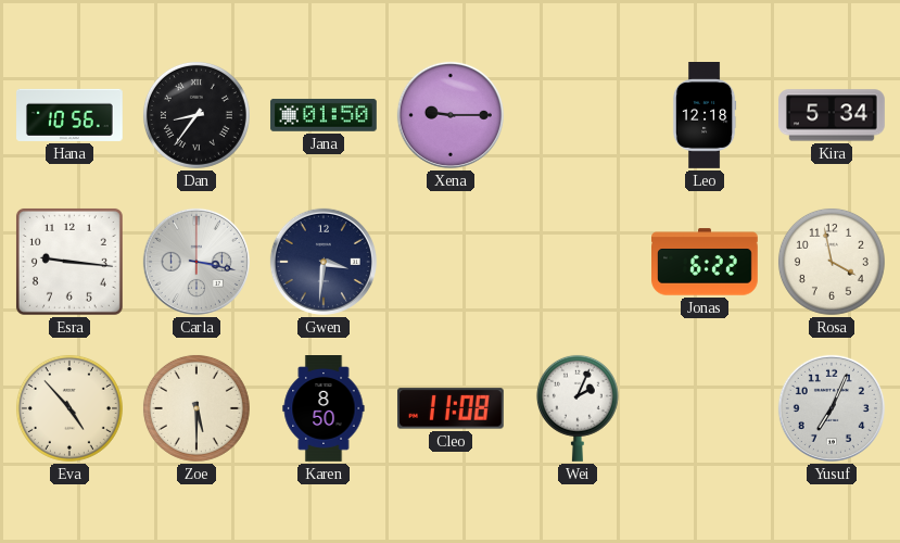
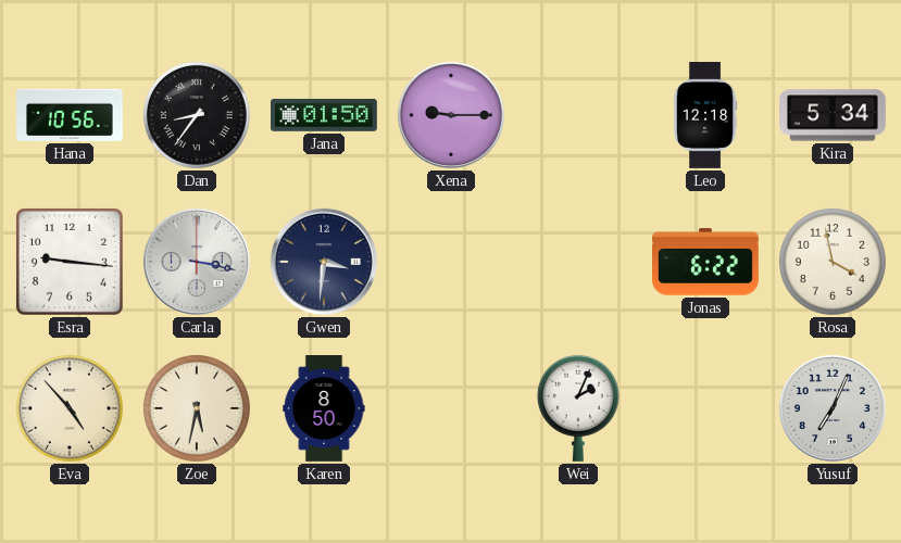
Zoe: 5:30 -> 5:32
Cleo: 11:08 -> none
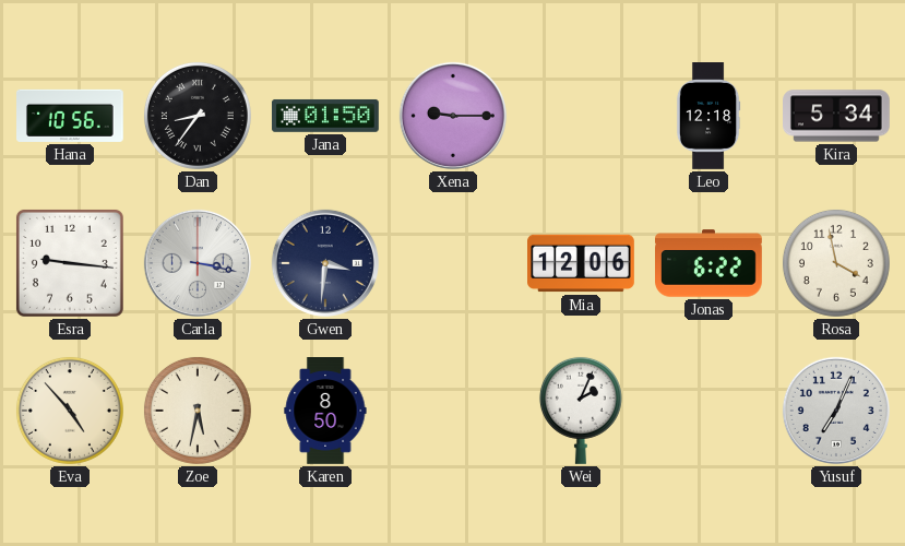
Mia: none -> 12:06
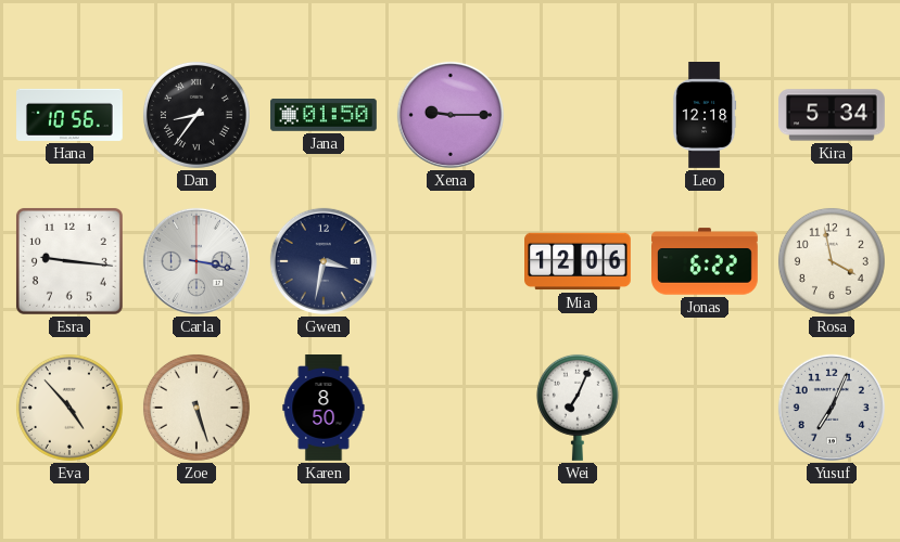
Gwen: 3:31 -> 3:32
Zoe: 5:32 -> 5:27
Wei: 2:04 -> 7:04
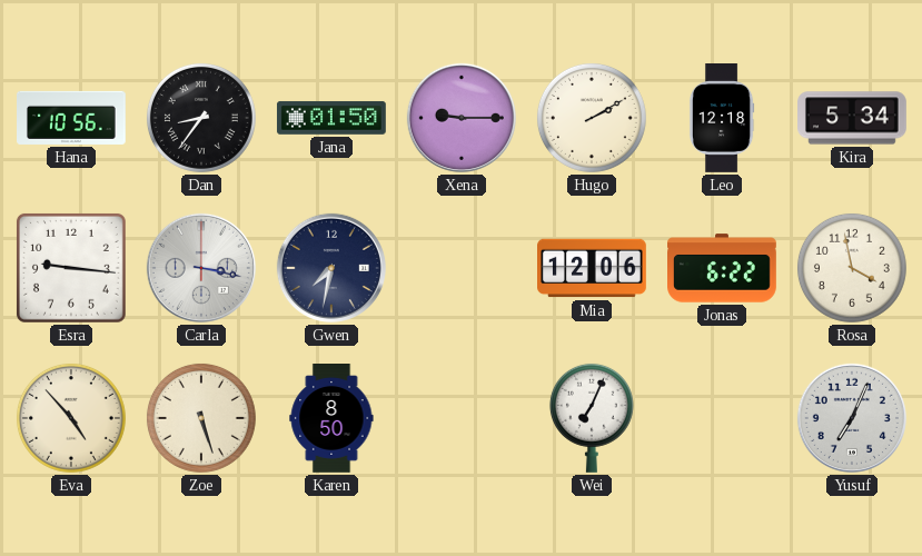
Hugo: none -> 2:10
Gwen: 3:32 -> 7:32
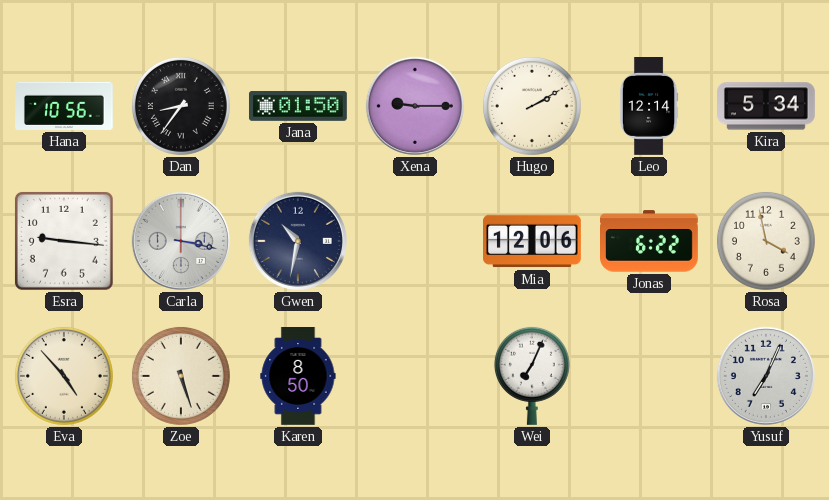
Leo: 12:18 -> 12:14
Gwen: 7:32 -> 10:32
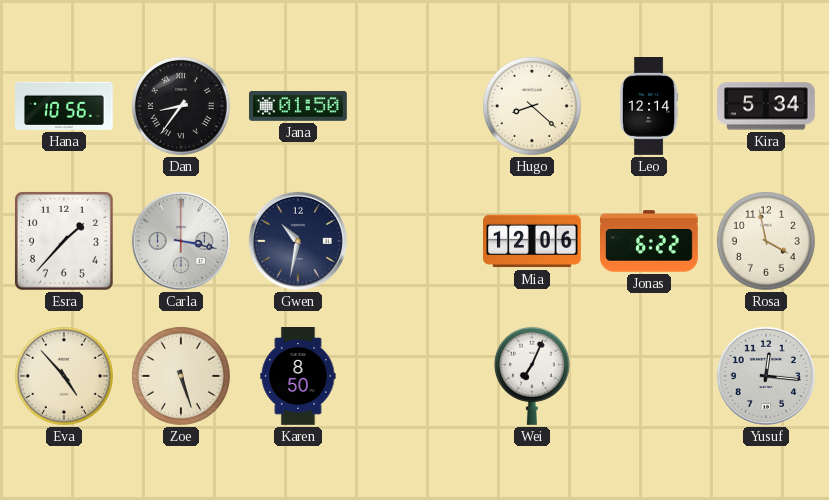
Xena: 9:15 -> none
Hugo: 2:10 -> 8:22
Esra: 9:16 -> 1:37
Yusuf: 7:04 -> 12:16
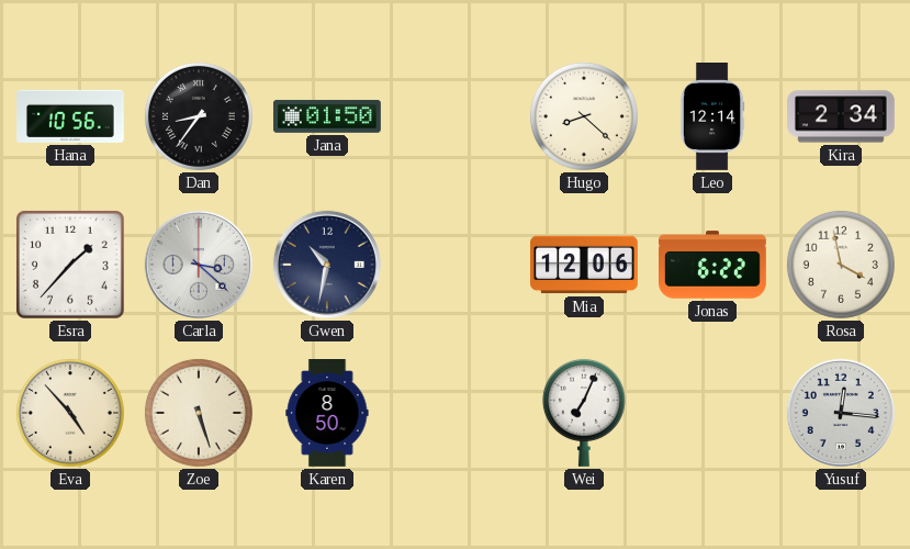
Kira: 5:34 -> 2:34
Carla: 3:17 -> 3:22
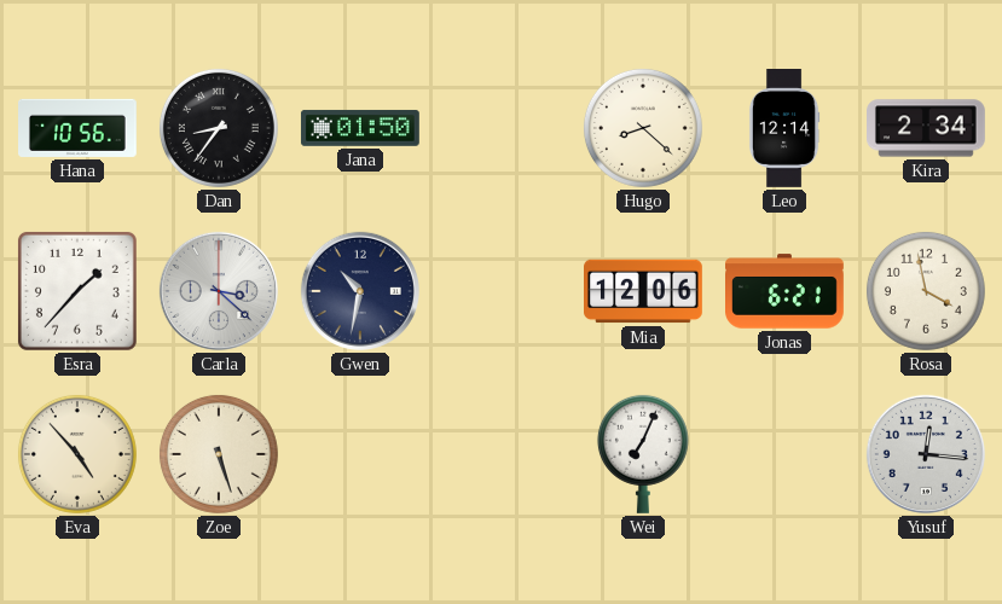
Jonas: 6:22 -> 6:21
Karen: 8:50 -> none
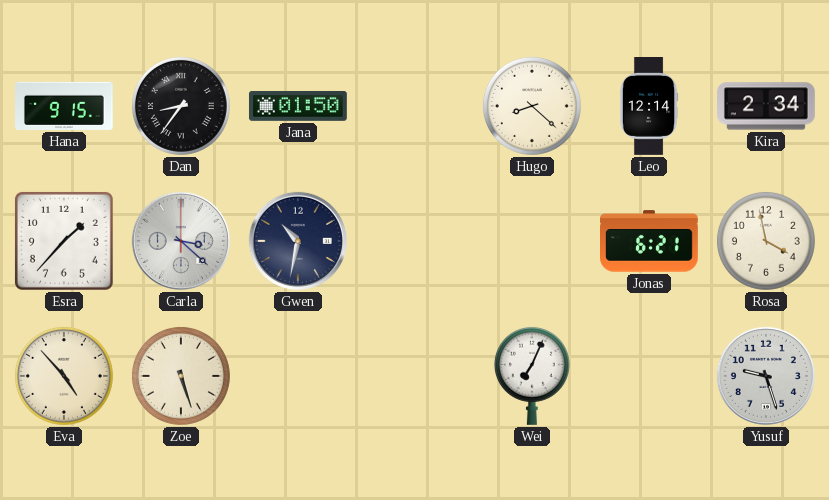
Hana: 10:56 -> 9:15
Mia: 12:06 -> none
Yusuf: 12:16 -> 9:27
